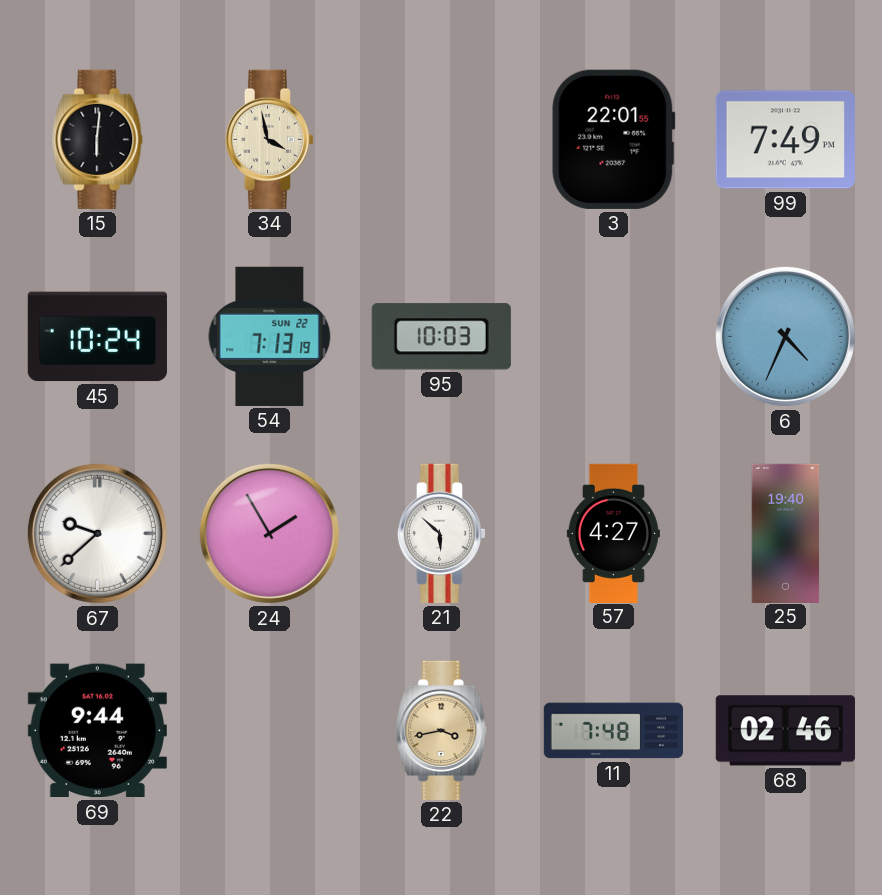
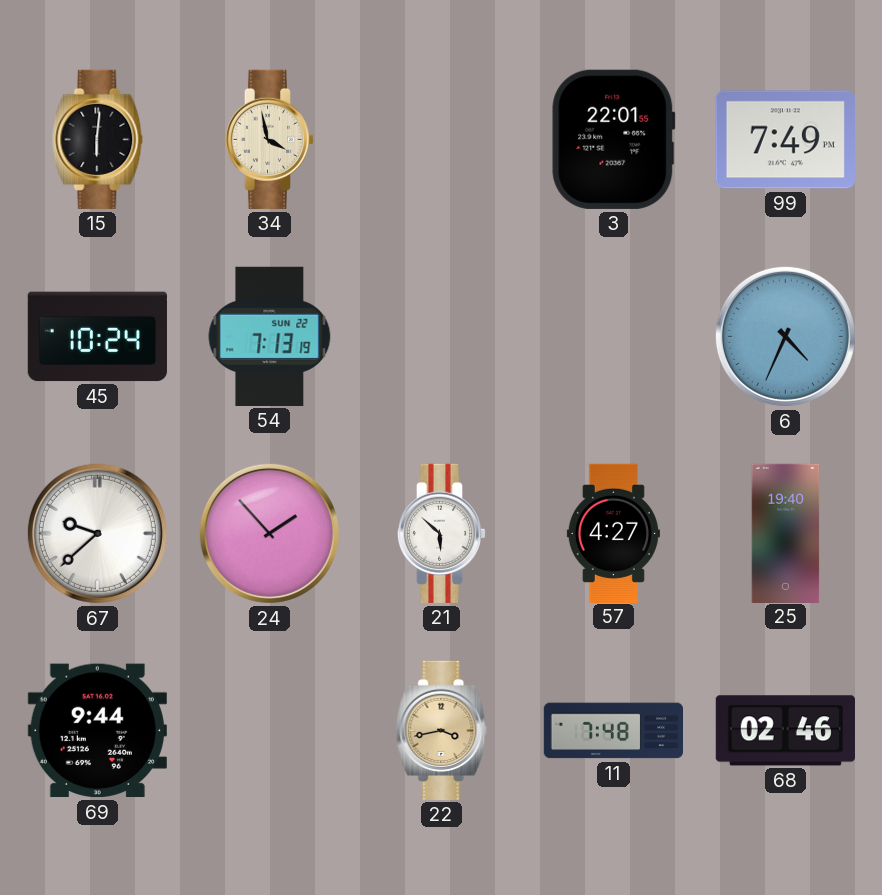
95: 10:03 -> none
24: 1:55 -> 1:53
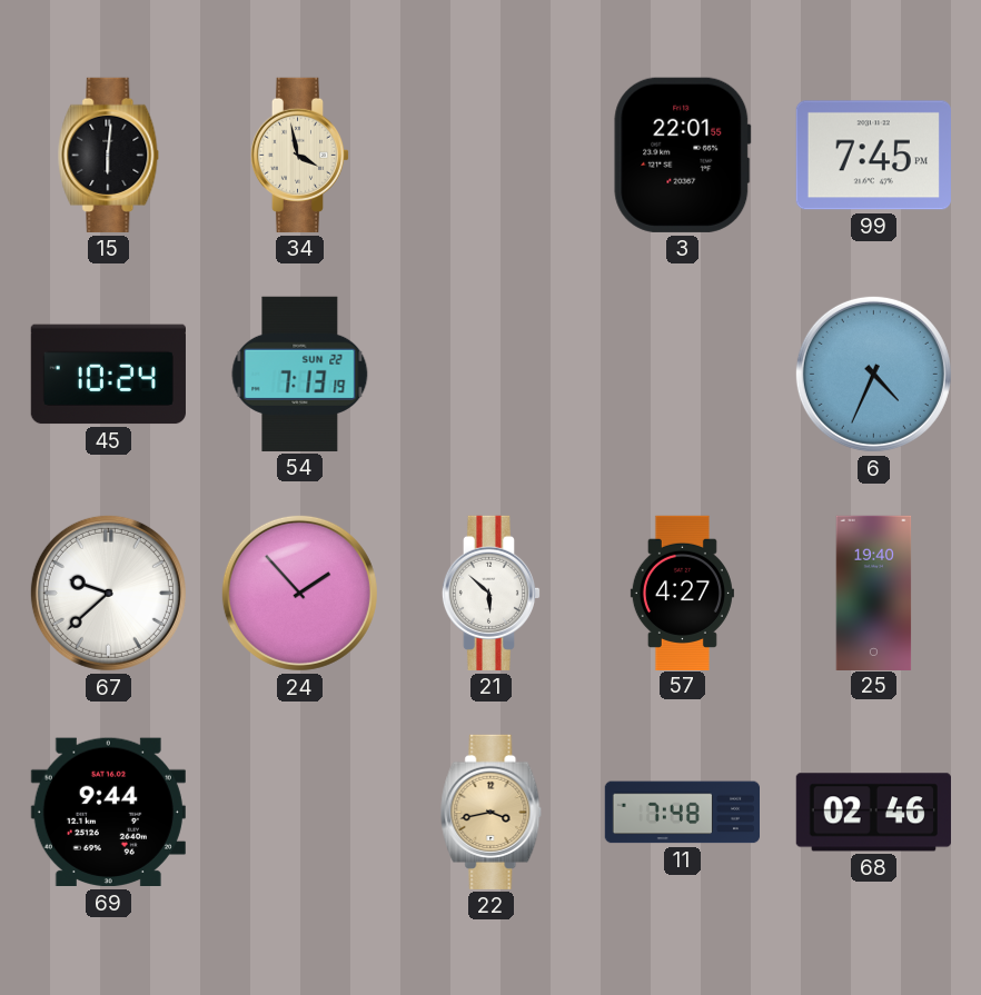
99: 7:49 -> 7:45
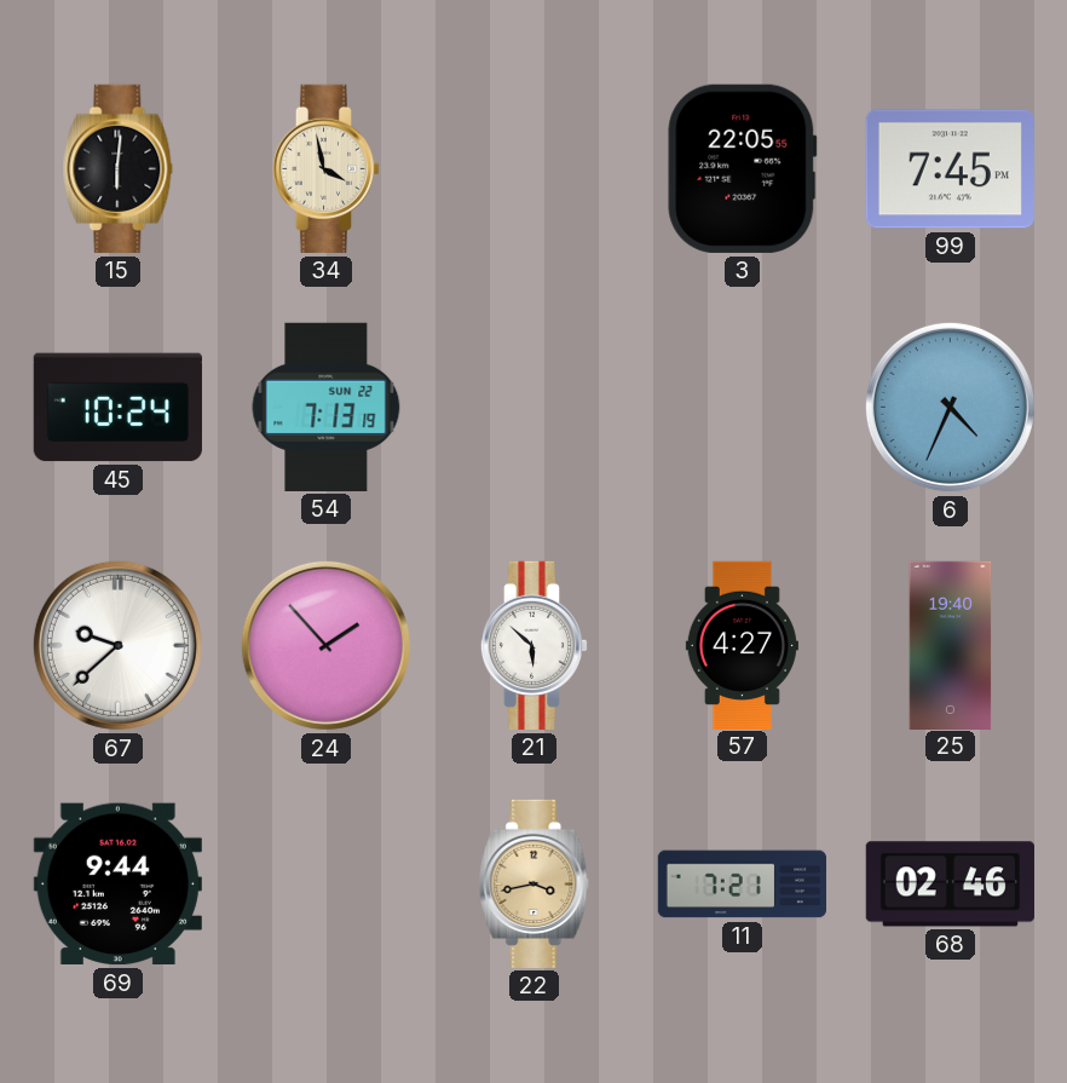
3: 22:01 -> 22:05
11: 7:48 -> 7:21
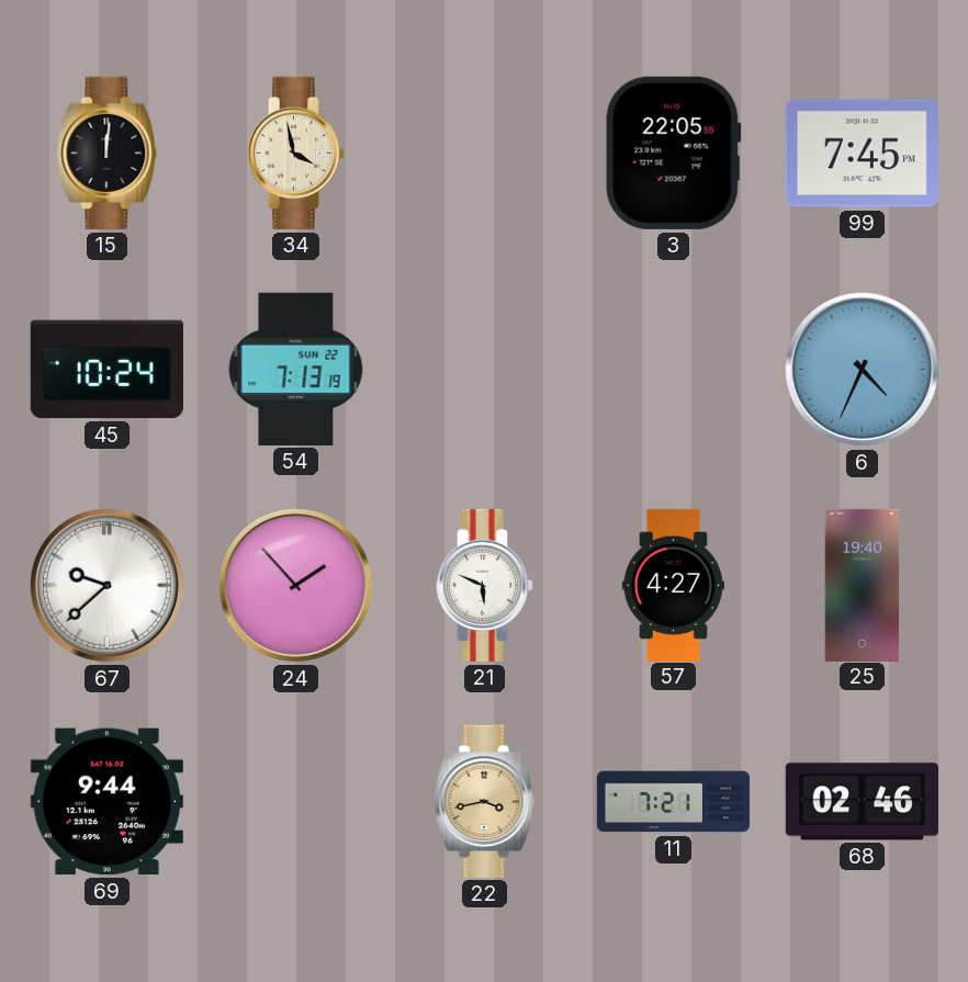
15: 6:01 -> 12:01
21: 5:52 -> 5:49
